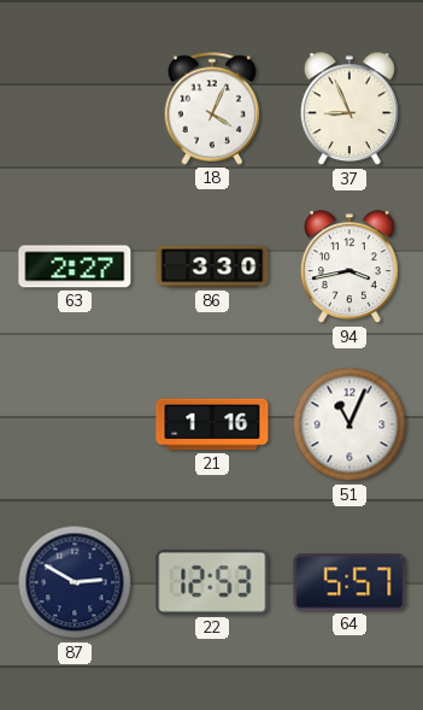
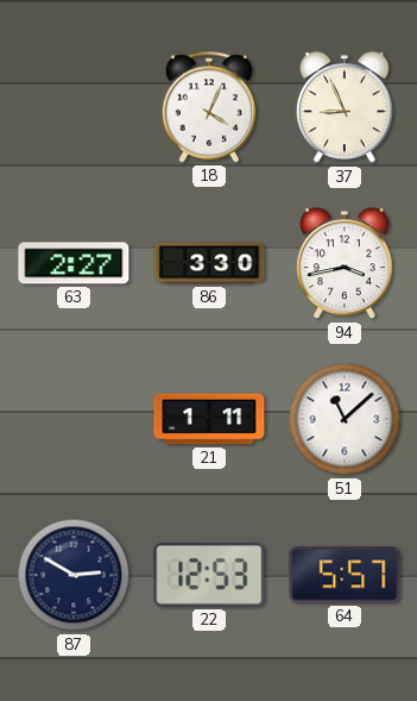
21: 1:16 -> 1:11
51: 11:04 -> 11:08
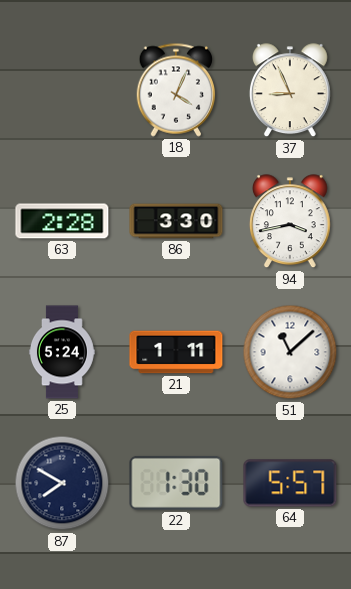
63: 2:27 -> 2:28
25: none -> 5:24
87: 2:50 -> 7:50
22: 12:53 -> 1:30
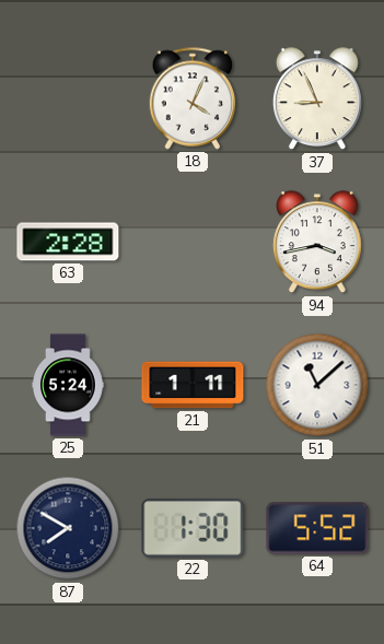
86: 3:30 -> none
64: 5:57 -> 5:52
